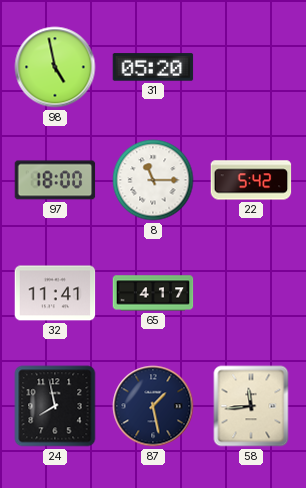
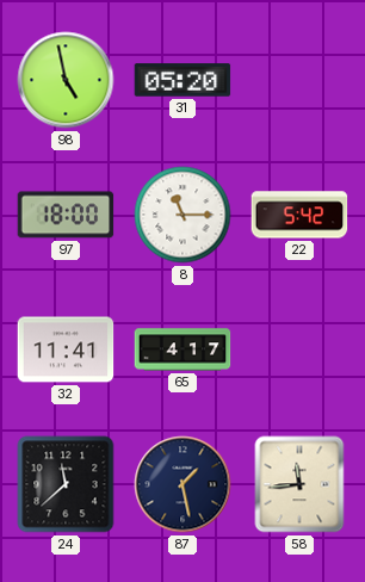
24: 7:58 -> 11:38
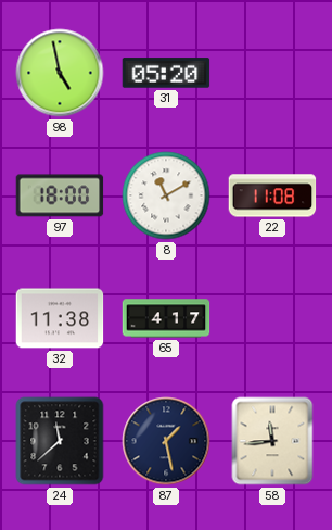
8: 11:15 -> 11:10
22: 5:42 -> 11:08
32: 11:41 -> 11:38
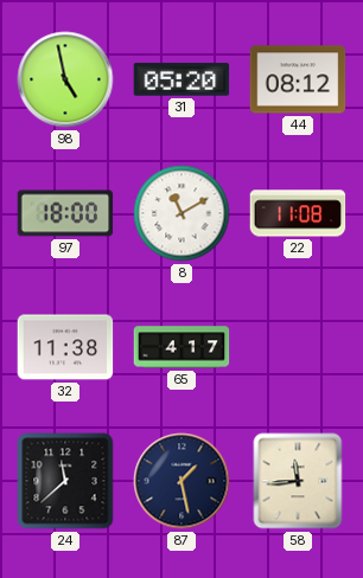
44: none -> 08:12
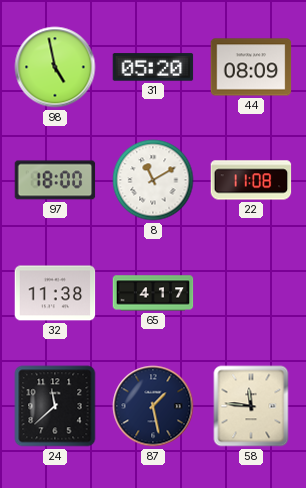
44: 08:12 -> 08:09
58: 11:44 -> 11:46
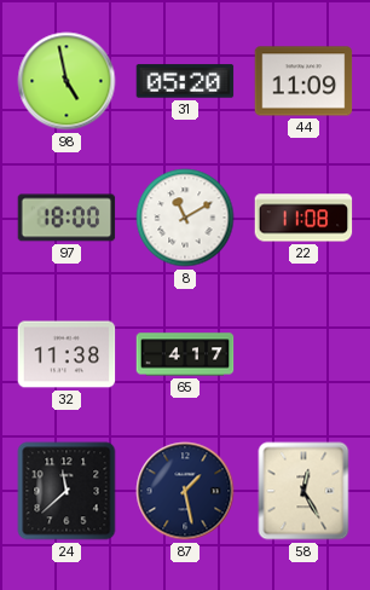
44: 08:09 -> 11:09
58: 11:46 -> 12:25
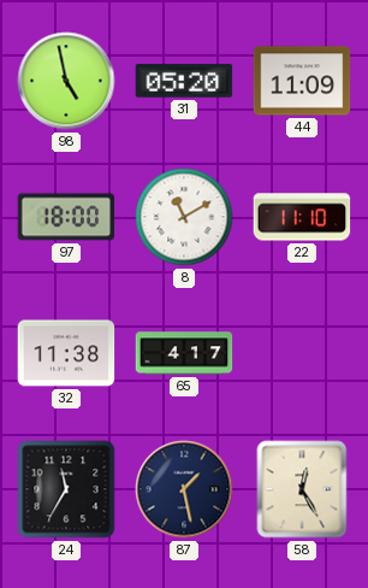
22: 11:08 -> 11:10
24: 11:38 -> 11:35
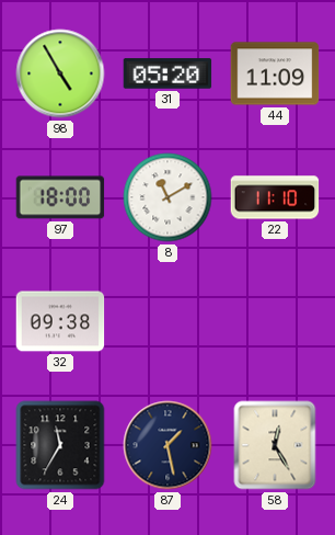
98: 4:58 -> 4:55
32: 11:38 -> 09:38
65: 4:17 -> none
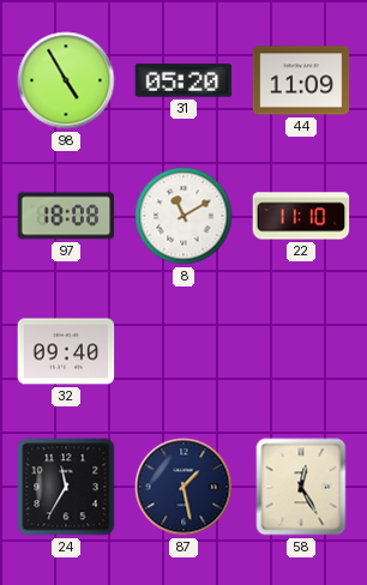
97: 18:00 -> 18:08
32: 09:38 -> 09:40
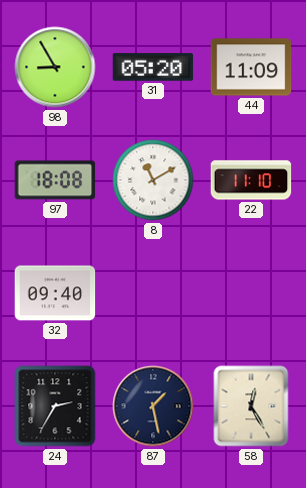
98: 4:55 -> 8:55
24: 11:35 -> 2:35
